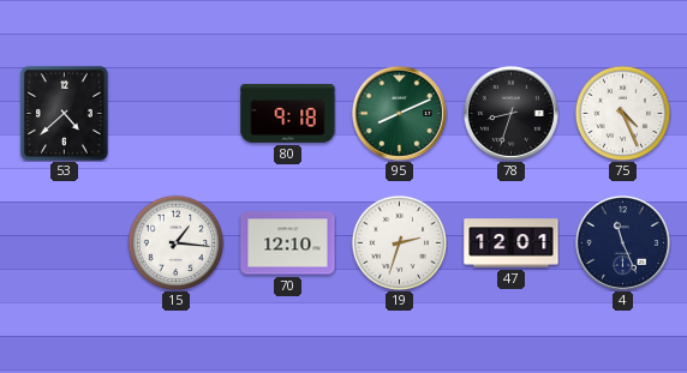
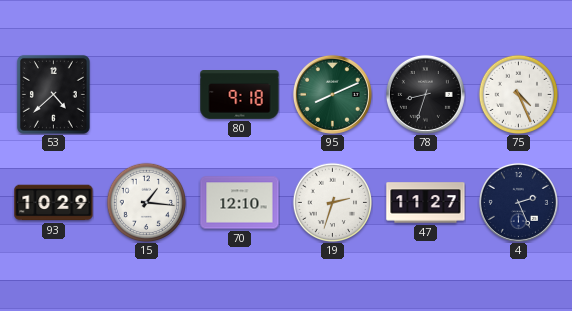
93: none -> 10:29
47: 12:01 -> 11:27
4: 11:26 -> 2:26
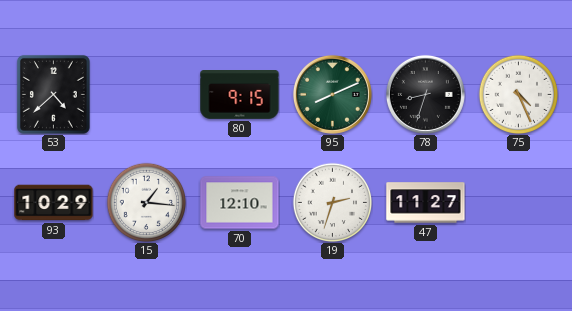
80: 9:18 -> 9:15
4: 2:26 -> none
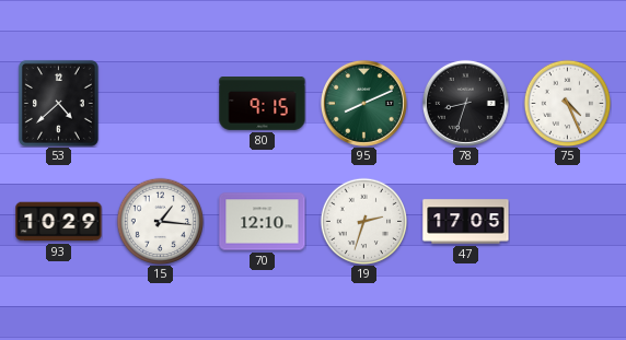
47: 11:27 -> 17:05
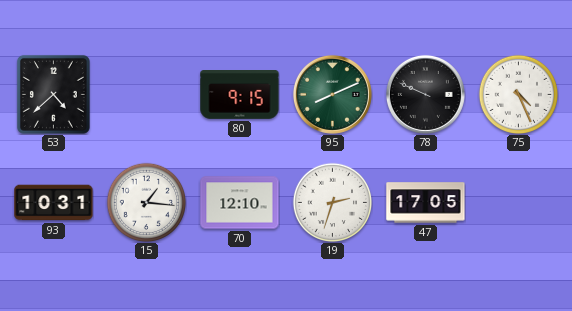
78: 8:33 -> 9:49
93: 10:29 -> 10:31
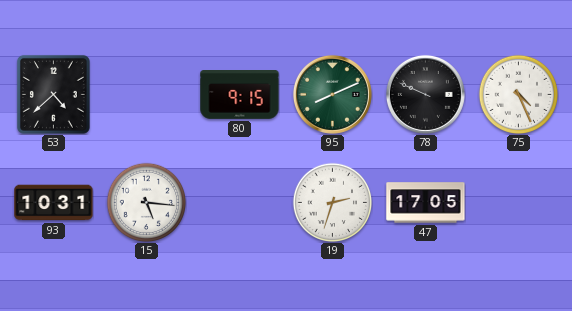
15: 1:16 -> 5:16
70: 12:10 -> none
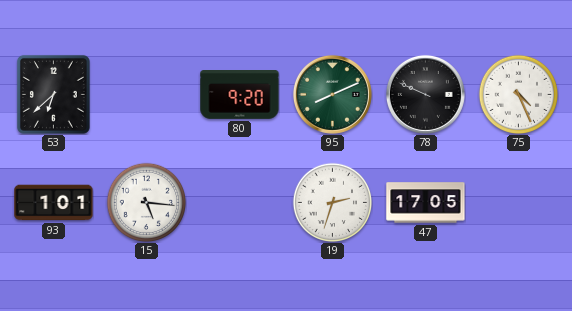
53: 4:38 -> 6:38
80: 9:15 -> 9:20
93: 10:31 -> 1:01
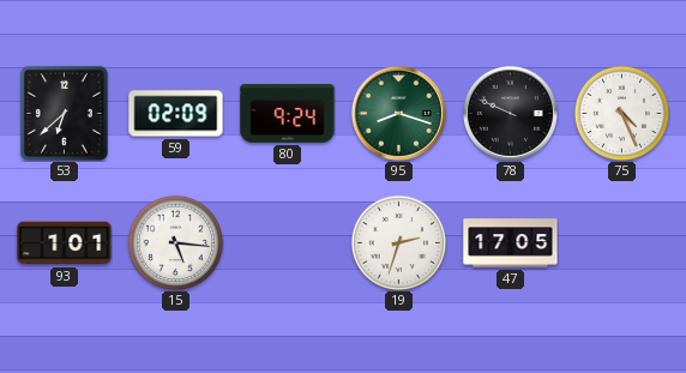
59: none -> 02:09
80: 9:20 -> 9:24
95: 8:11 -> 8:18
